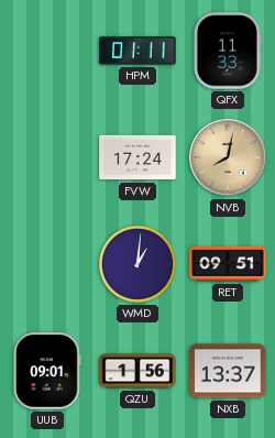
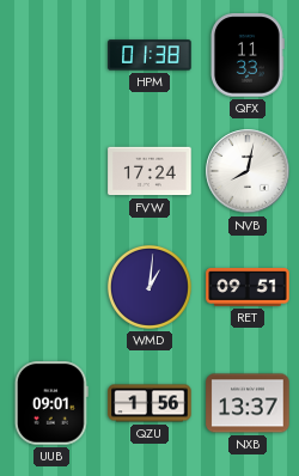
HPM: 01:11 -> 01:38
NVB dial: champagne -> white
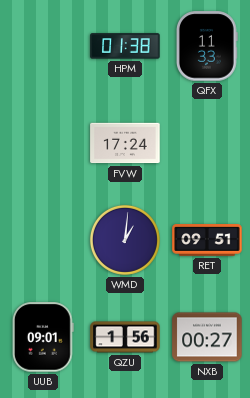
NVB: 8:02 -> none
NXB: 13:37 -> 00:27
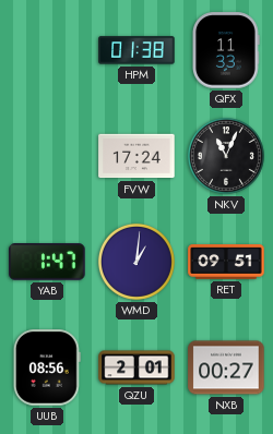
NKV: none -> 11:04
YAB: none -> 1:47
UUB: 09:01 -> 08:56
QZU: 1:56 -> 2:01
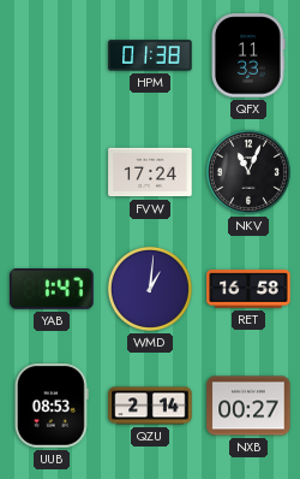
RET: 09:51 -> 16:58
UUB: 08:56 -> 08:53
QZU: 2:01 -> 2:14
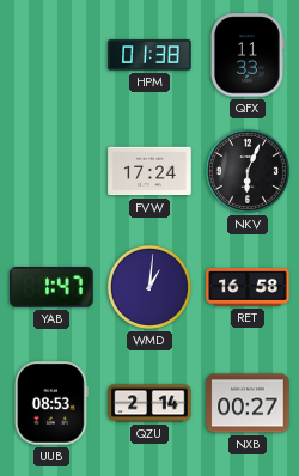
NKV: 11:04 -> 6:04
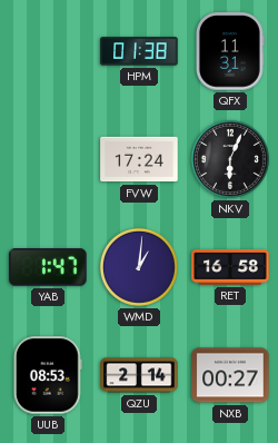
QFX: 11:33 -> 11:31
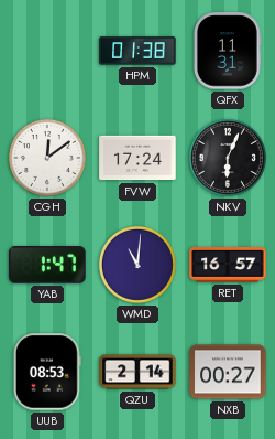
CGH: none -> 12:09
WMD: 1:01 -> 11:01
RET: 16:58 -> 16:57
